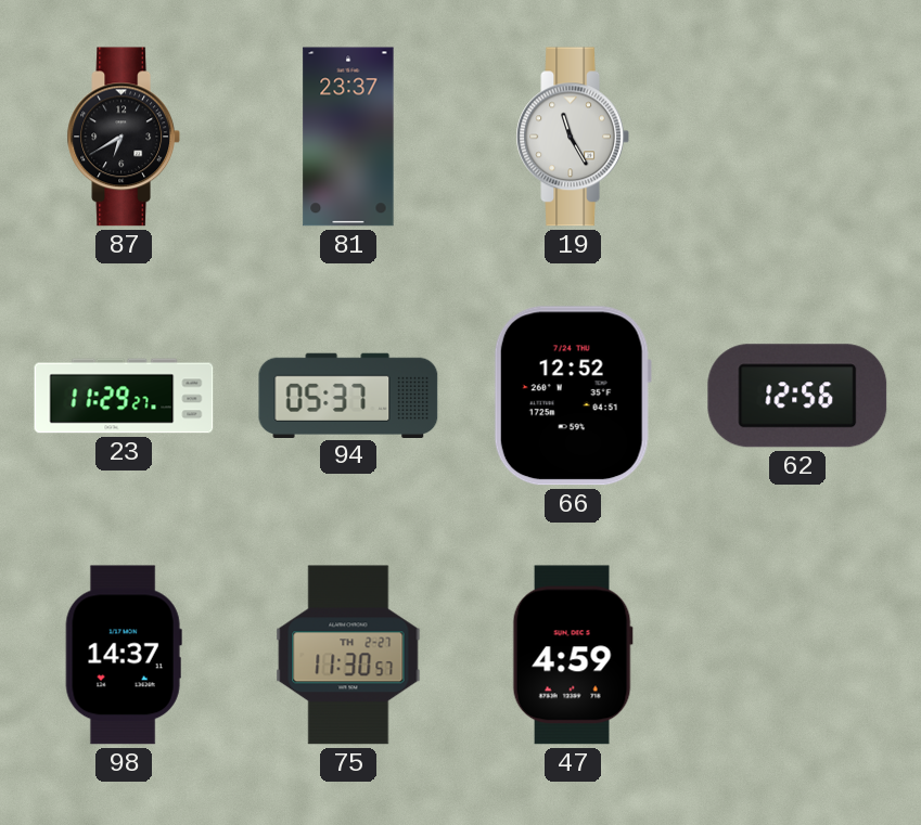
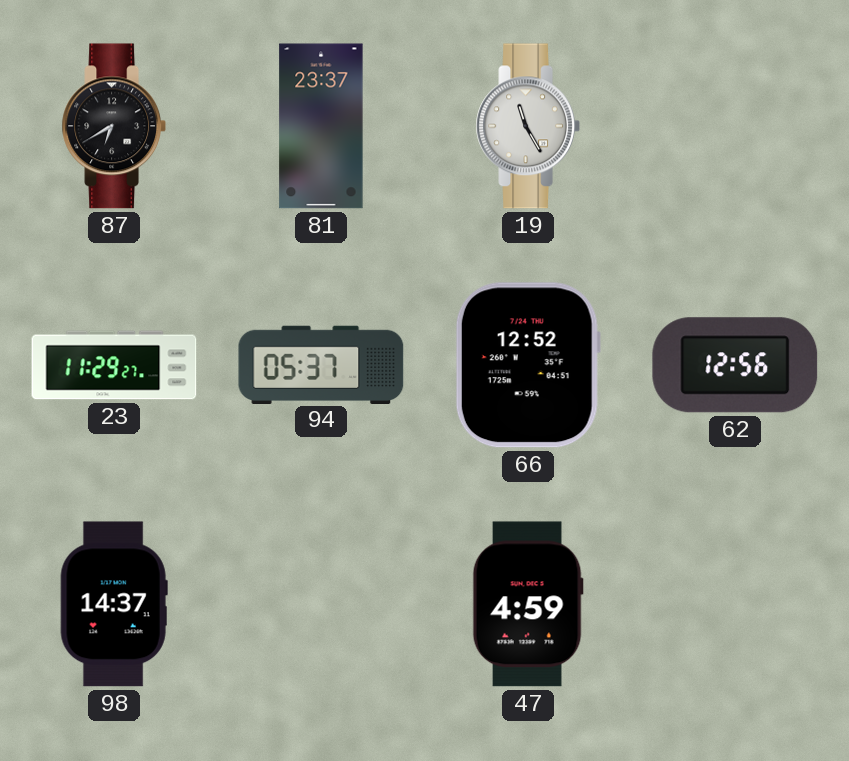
75: 11:30 -> none
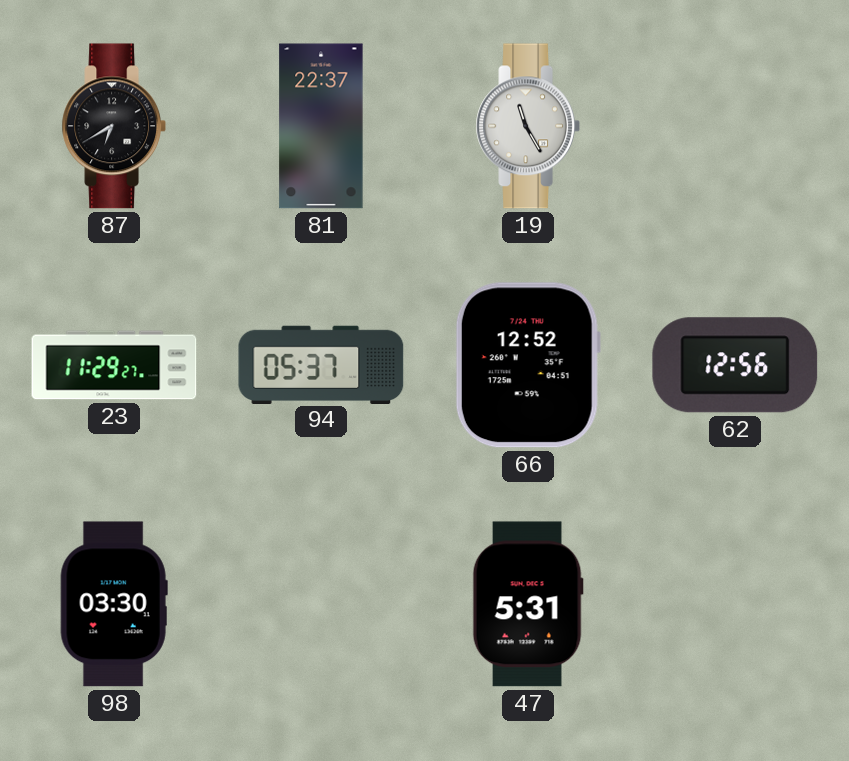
81: 23:37 -> 22:37
98: 14:37 -> 03:30
47: 4:59 -> 5:31
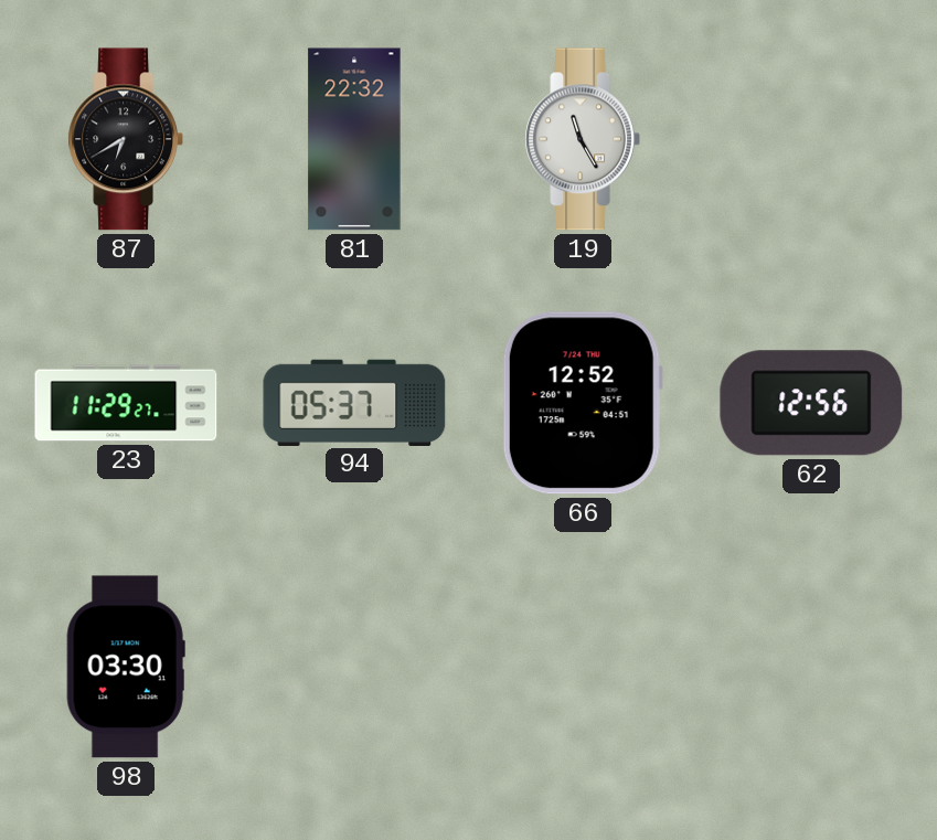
81: 22:37 -> 22:32
47: 5:31 -> none
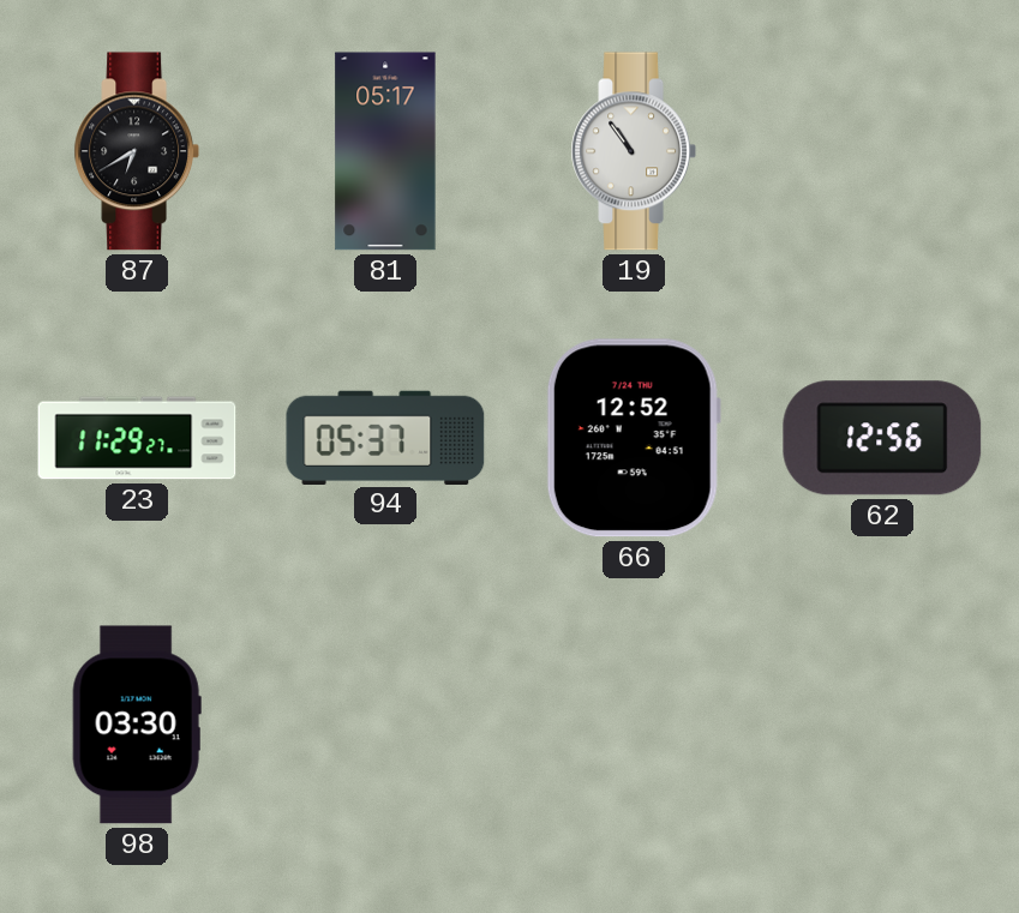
81: 22:32 -> 05:17
19: 11:25 -> 10:54
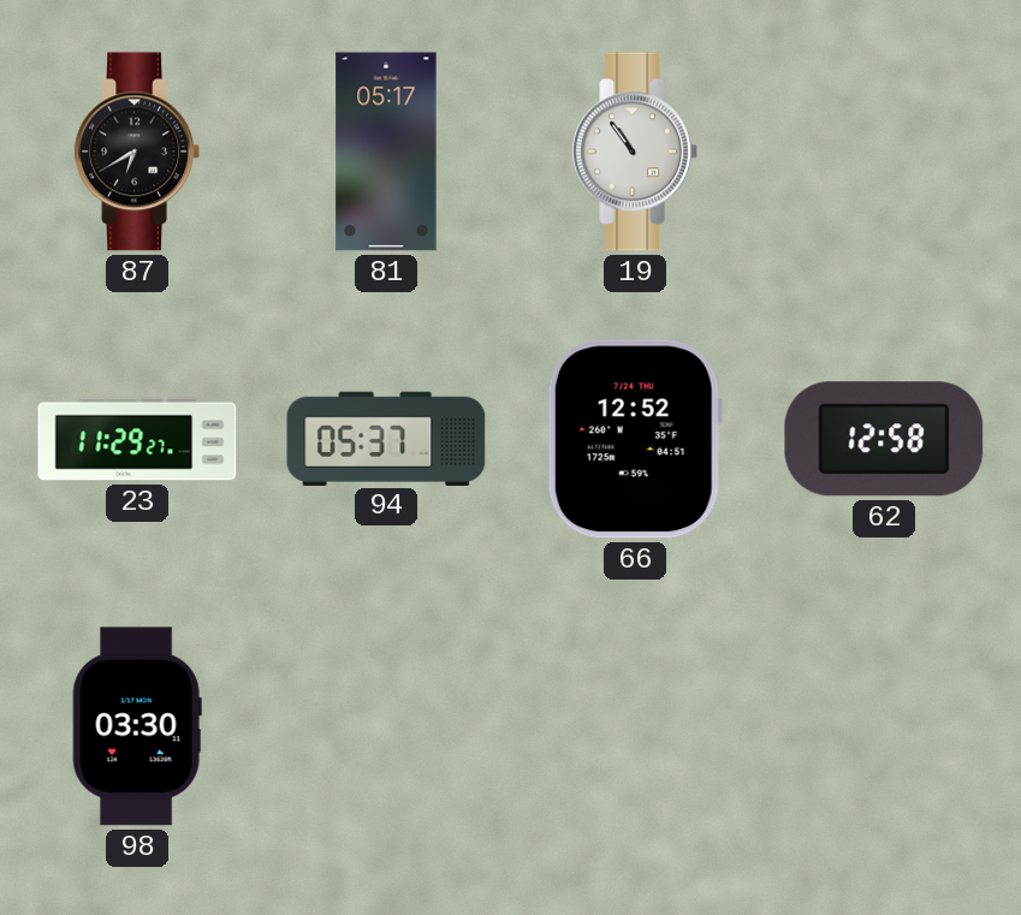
62: 12:56 -> 12:58
